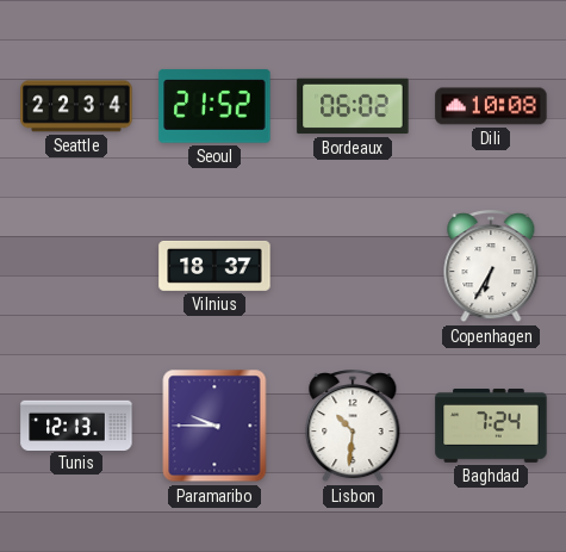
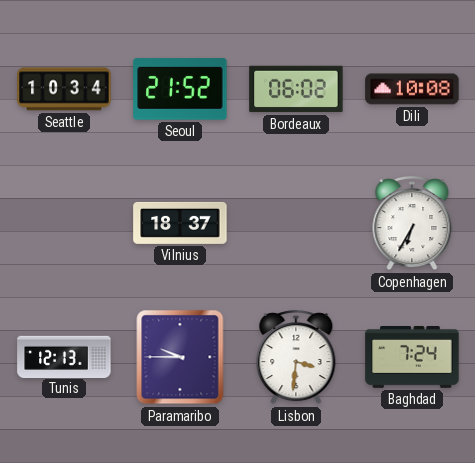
Seattle: 22:34 -> 10:34
Lisbon: 10:31 -> 3:31
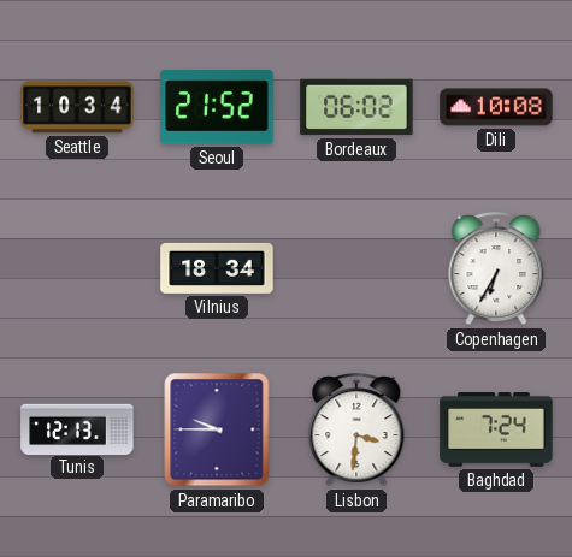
Vilnius: 18:37 -> 18:34
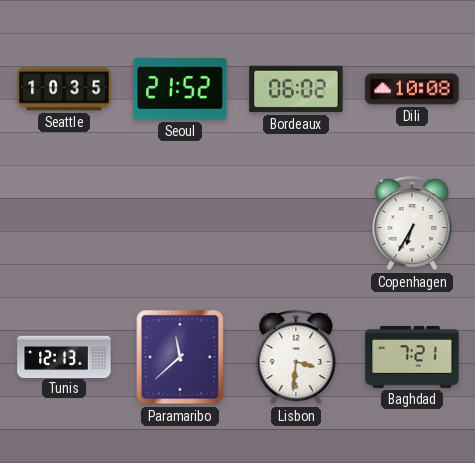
Seattle: 10:34 -> 10:35
Vilnius: 18:34 -> none
Paramaribo: 9:45 -> 11:38
Baghdad: 7:24 -> 7:21
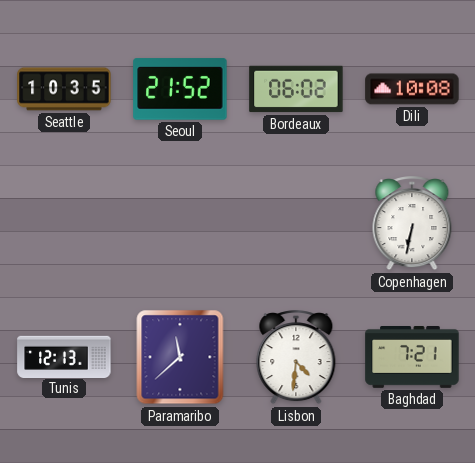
Copenhagen: 6:35 -> 6:32
Lisbon: 3:31 -> 4:31
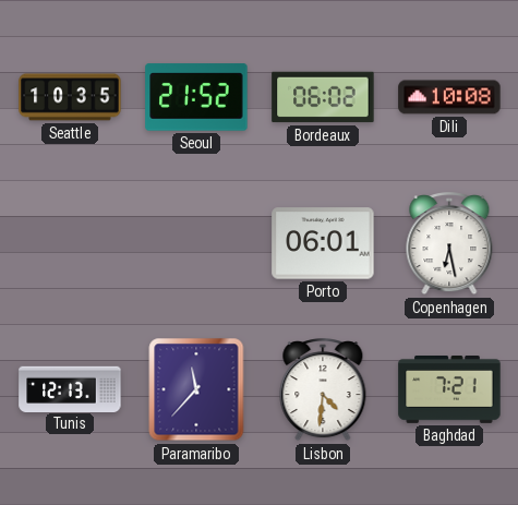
Porto: none -> 06:01
Copenhagen: 6:32 -> 6:28
Paramaribo: 11:38 -> 11:37
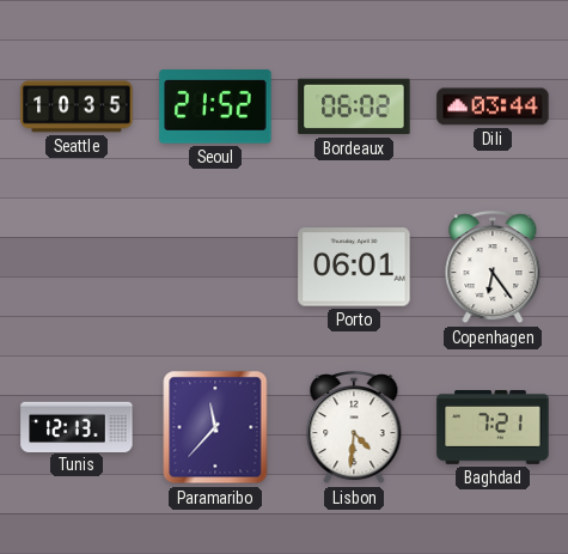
Dili: 10:08 -> 03:44
Copenhagen: 6:28 -> 6:24
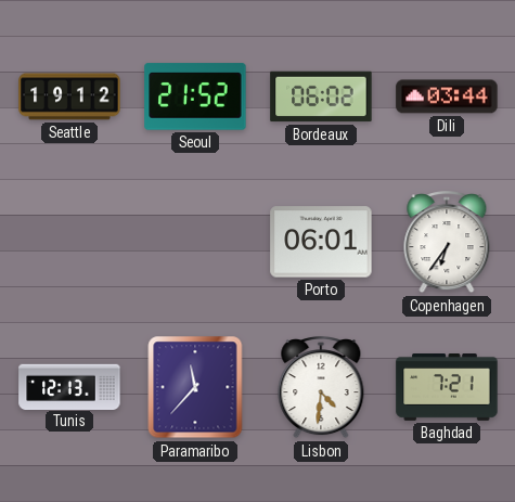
Seattle: 10:35 -> 19:12
Copenhagen: 6:24 -> 6:36
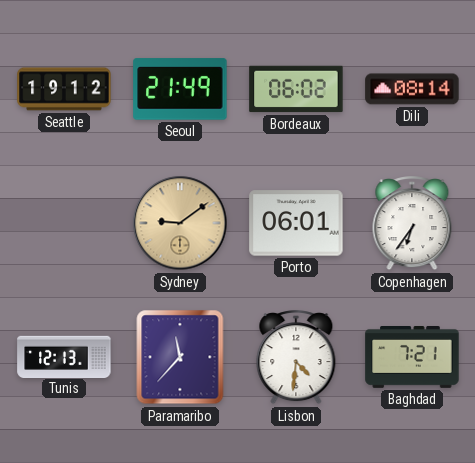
Seoul: 21:52 -> 21:49
Dili: 03:44 -> 08:14
Sydney: none -> 9:09
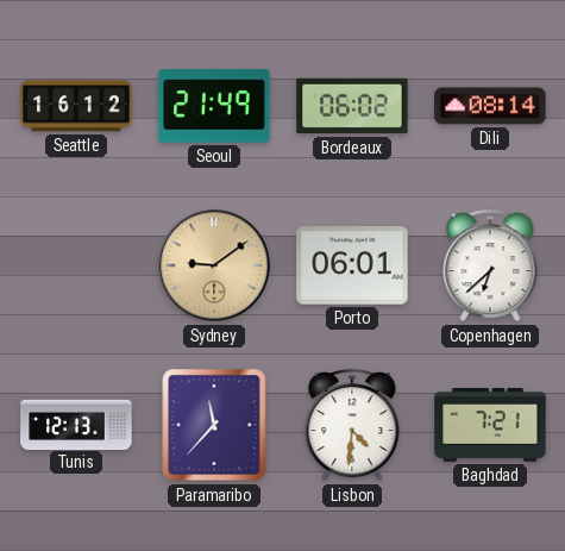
Seattle: 19:12 -> 16:12
Copenhagen: 6:36 -> 6:38
